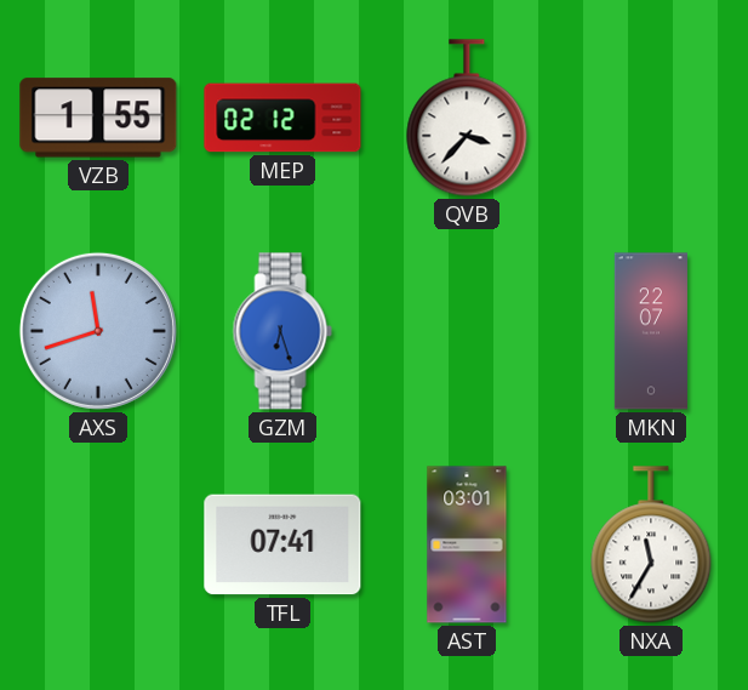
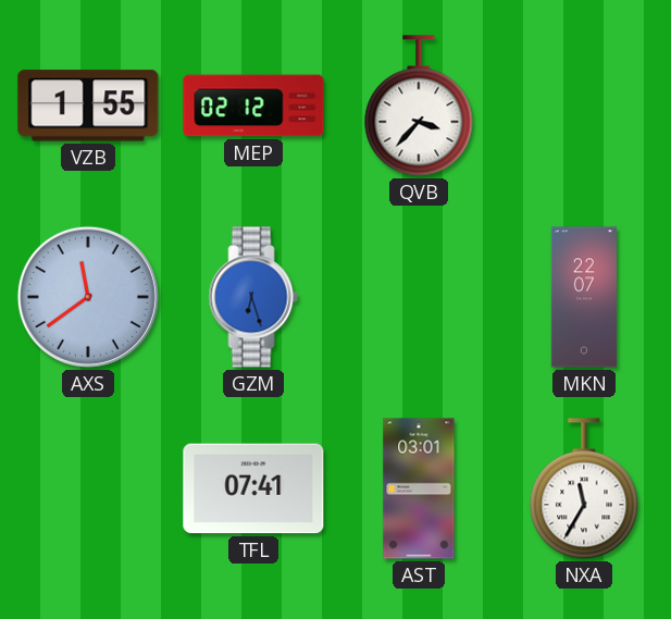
AXS: 11:42 -> 11:39
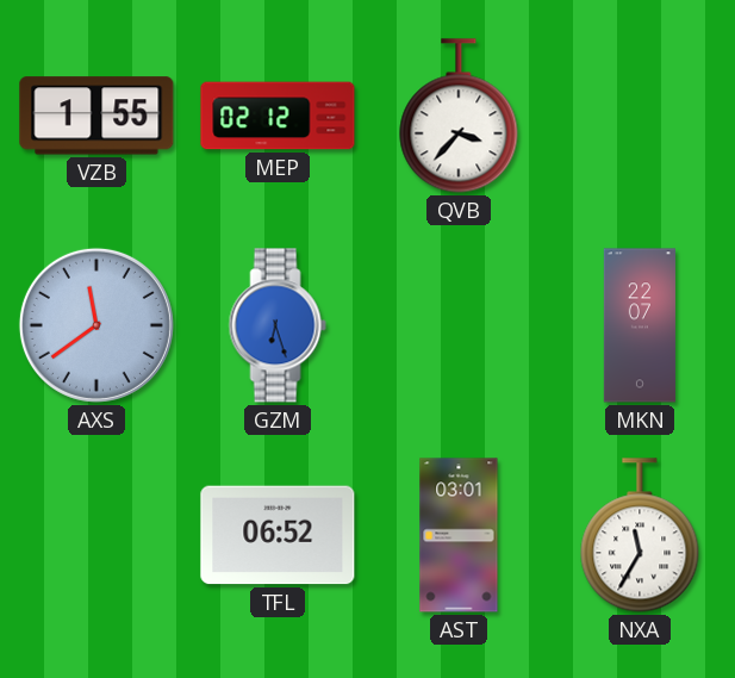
TFL: 07:41 -> 06:52
